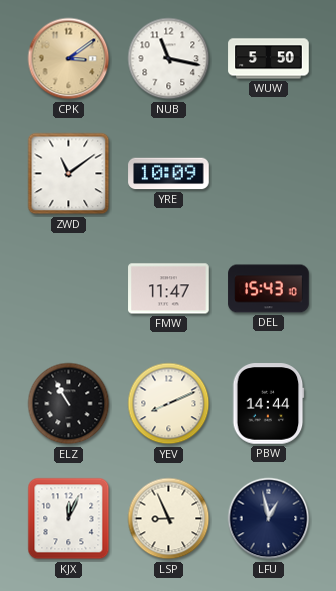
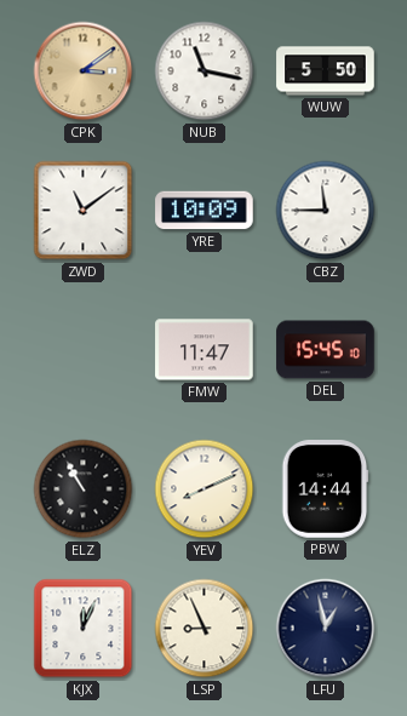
CBZ: none -> 11:45
DEL: 15:43 -> 15:45
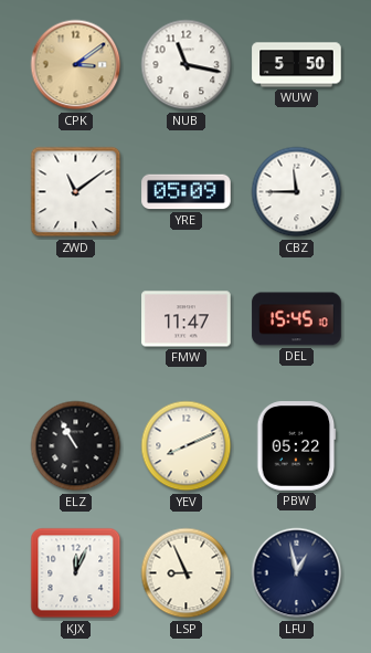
YRE: 10:09 -> 05:09
PBW: 14:44 -> 05:22
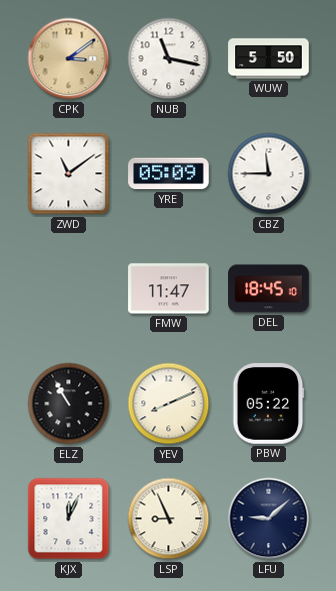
DEL: 15:45 -> 18:45
LFU: 12:58 -> 9:08
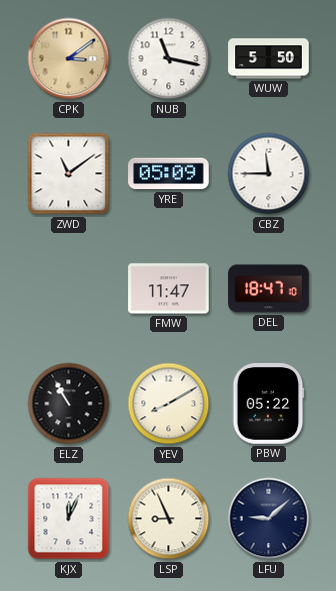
DEL: 18:45 -> 18:47
YEV: 8:11 -> 8:10
